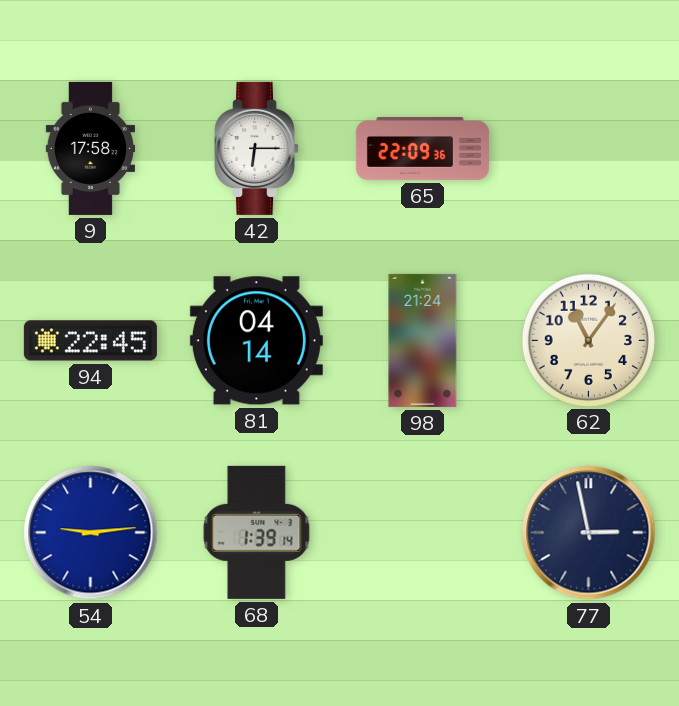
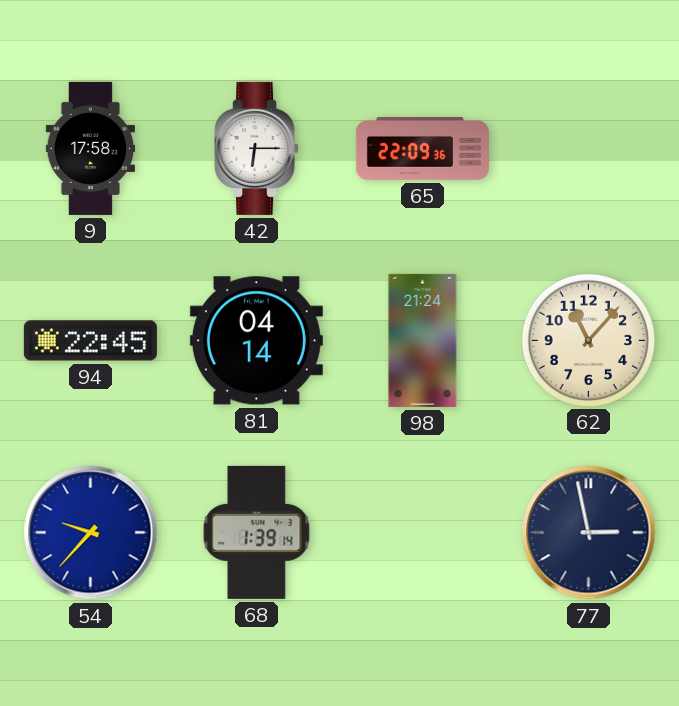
62: 11:06 -> 11:07
54: 9:14 -> 9:37
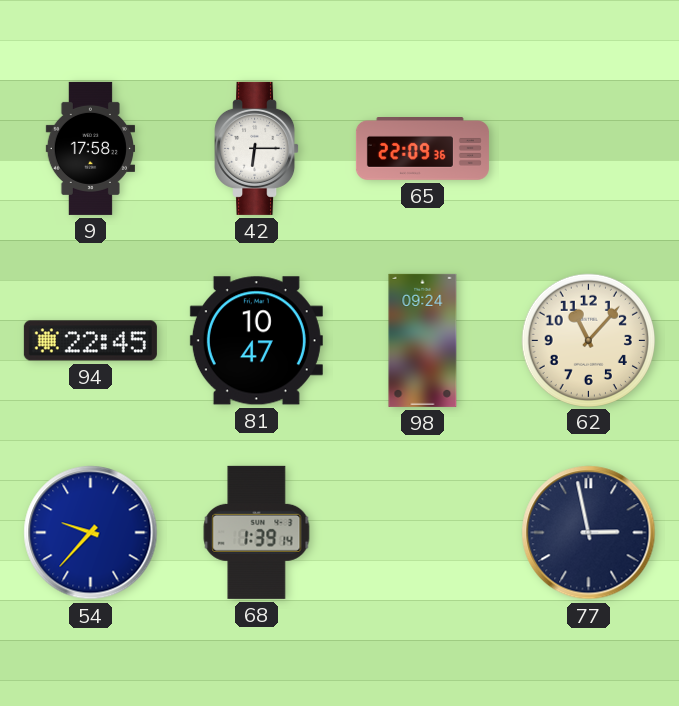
81: 04:14 -> 10:47
98: 21:24 -> 09:24
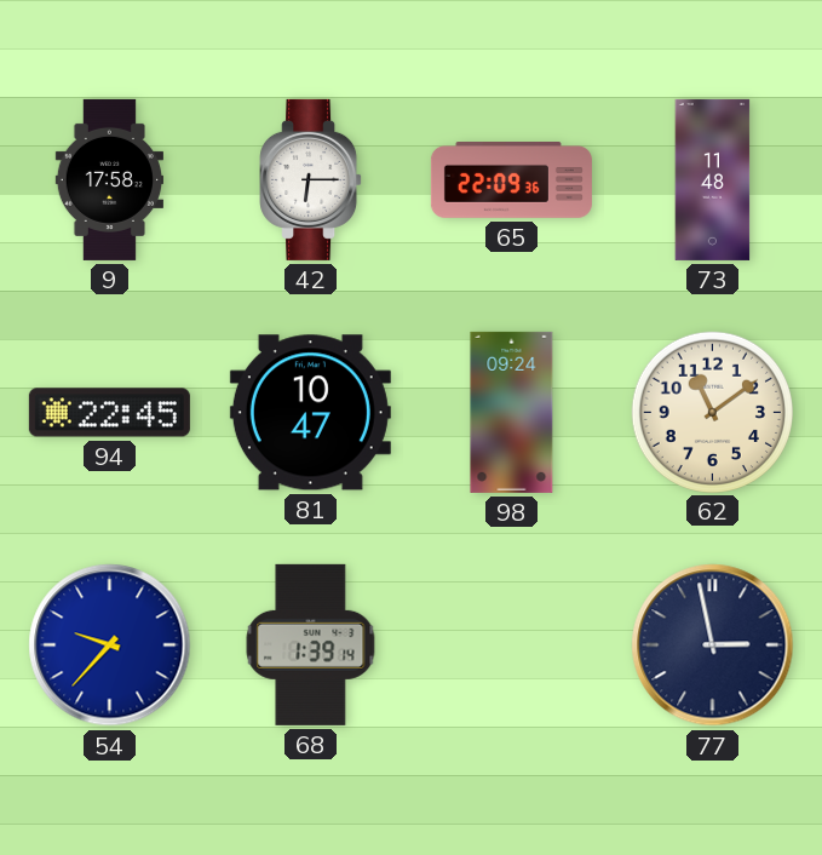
73: none -> 11:48
62: 11:07 -> 11:09
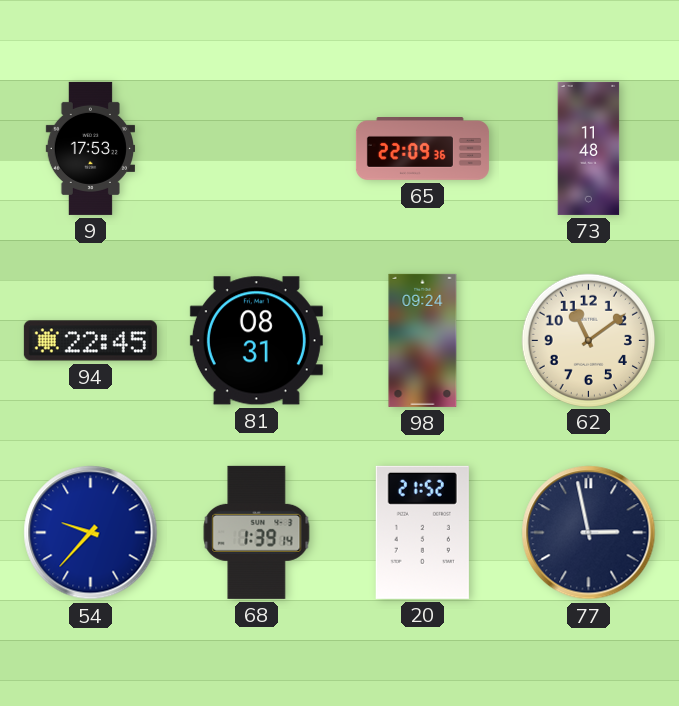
9: 17:58 -> 17:53
42: 6:15 -> none
81: 10:47 -> 08:31
20: none -> 21:52
